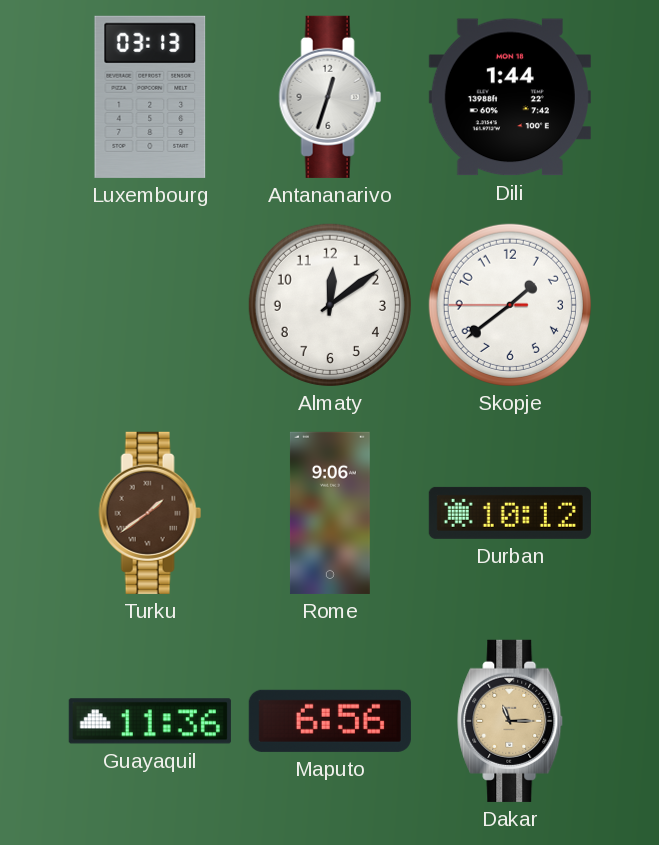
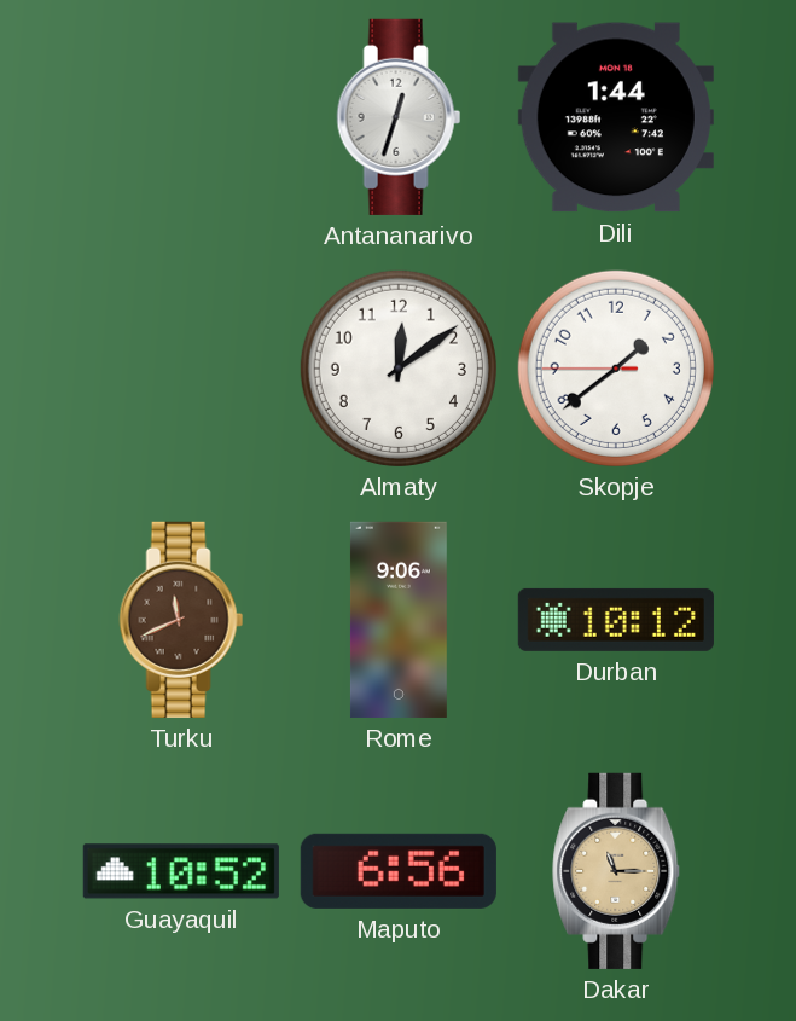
Luxembourg: 03:13 -> none
Turku: 1:39 -> 11:41
Guayaquil: 11:36 -> 10:52
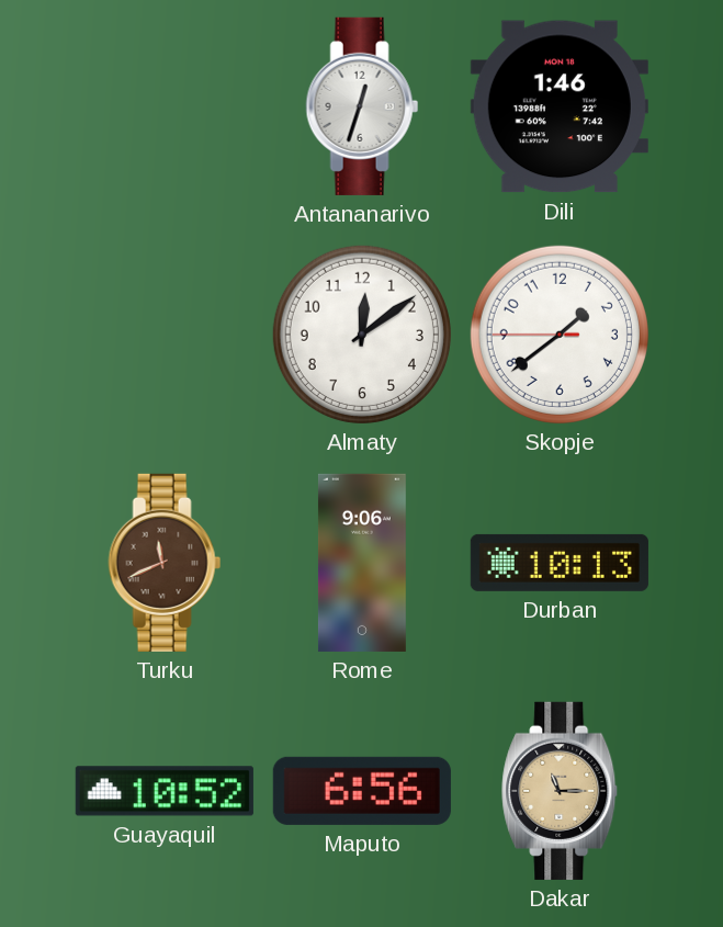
Dili: 1:44 -> 1:46
Durban: 10:12 -> 10:13
